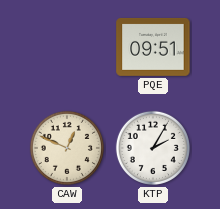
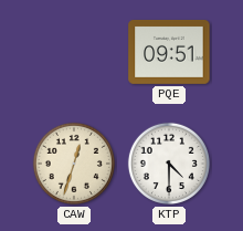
CAW: 12:49 -> 12:33
KTP: 2:05 -> 4:30
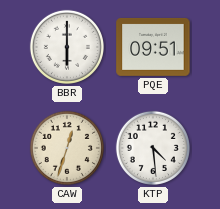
BBR: none -> 6:00
KTP: 4:30 -> 4:29
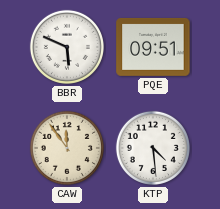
BBR: 6:00 -> 5:49
CAW: 12:33 -> 11:54
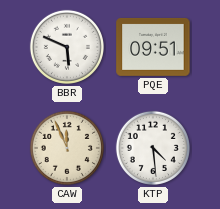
CAW: 11:54 -> 11:56
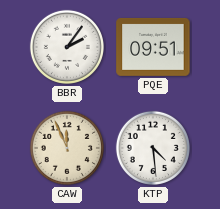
BBR: 5:49 -> 2:06
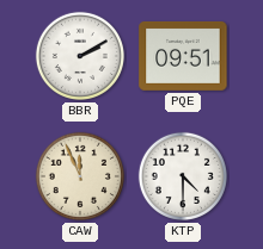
BBR: 2:06 -> 2:10
KTP: 4:29 -> 4:30
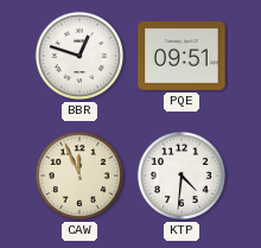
BBR: 2:10 -> 12:48
KTP: 4:30 -> 4:31
